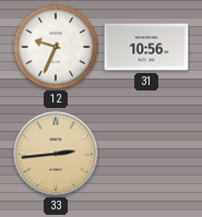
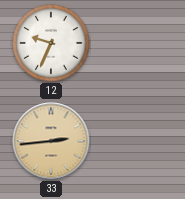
31: 10:56 -> none
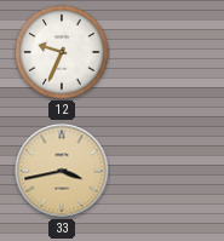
33: 2:44 -> 3:43
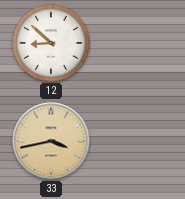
12: 9:34 -> 8:52
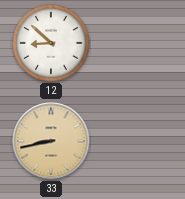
33: 3:43 -> 8:43
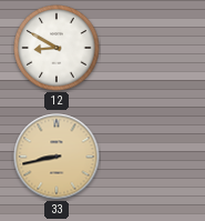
12: 8:52 -> 8:50
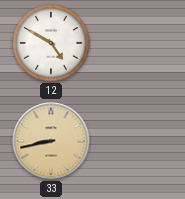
12: 8:50 -> 4:50
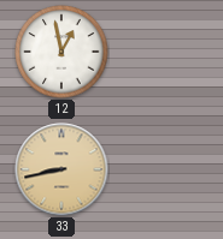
12: 4:50 -> 12:58
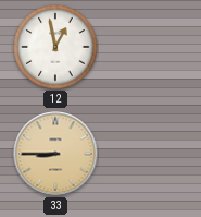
33: 8:43 -> 8:45
